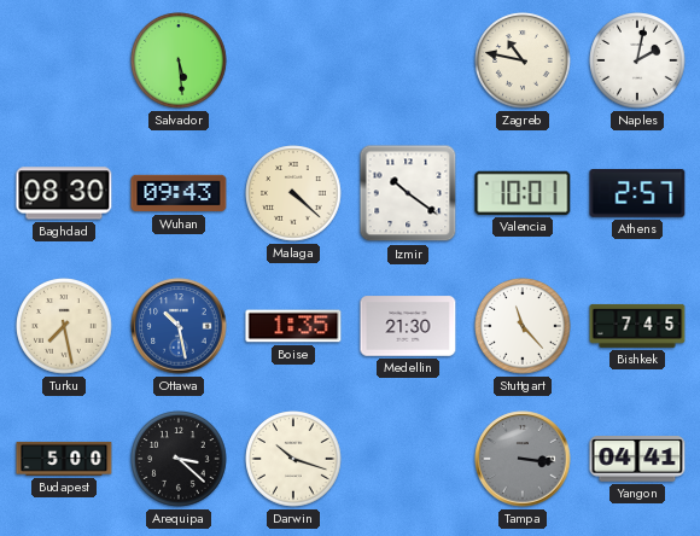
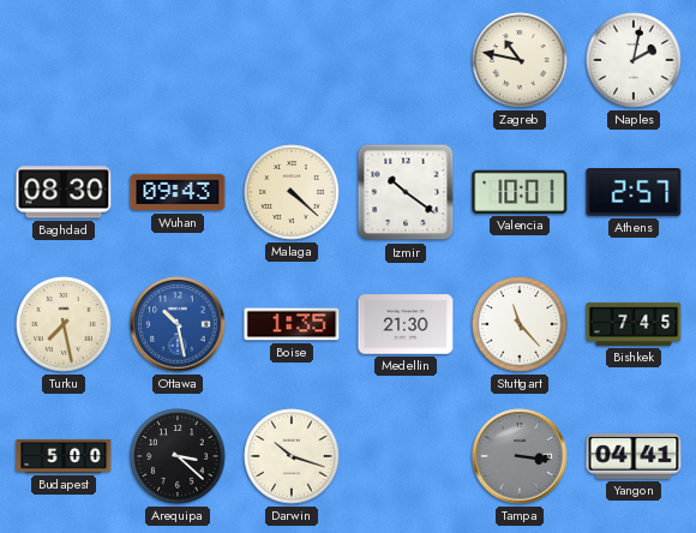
Salvador: 5:29 -> none
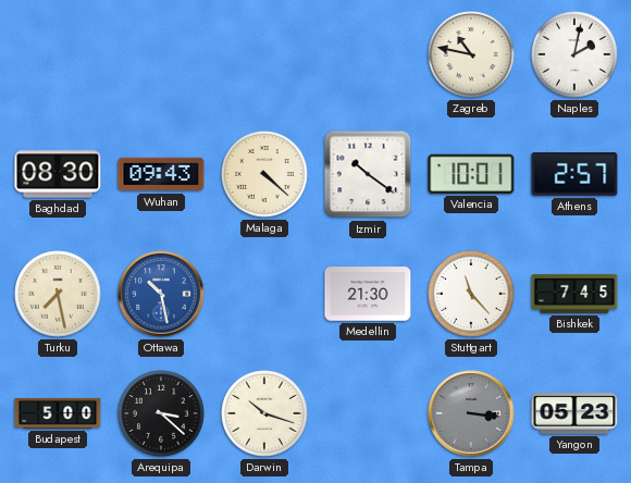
Boise: 1:35 -> none
Yangon: 04:41 -> 05:23
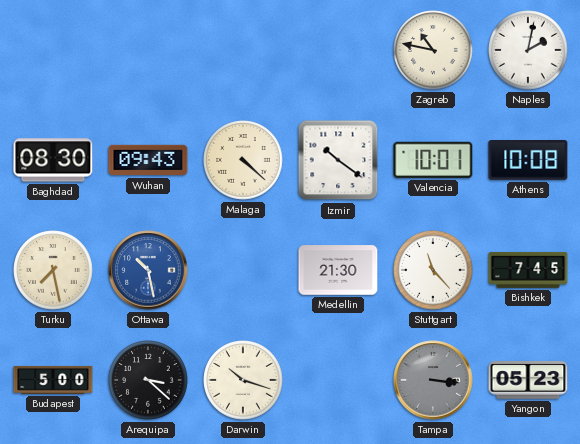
Athens: 2:57 -> 10:08
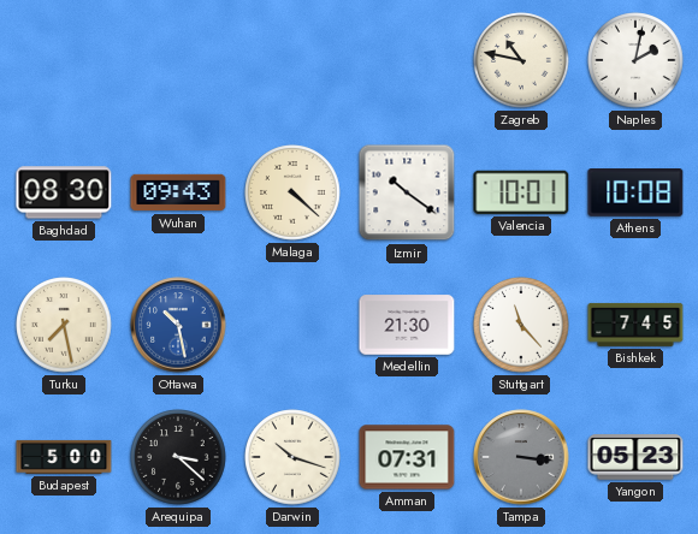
Amman: none -> 07:31
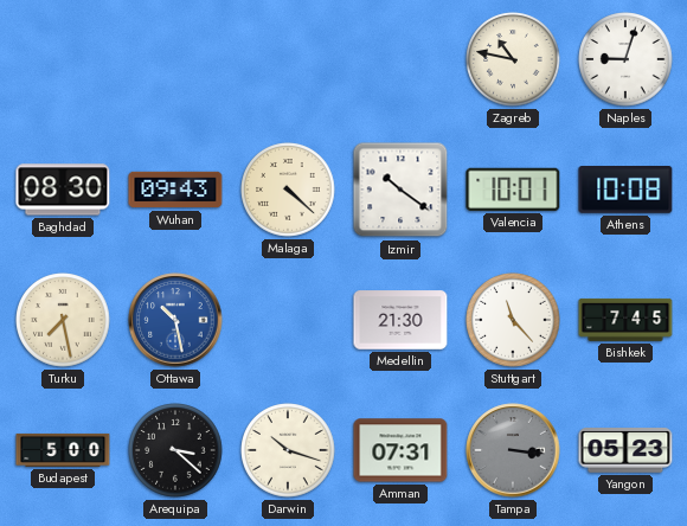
Naples: 2:02 -> 9:03
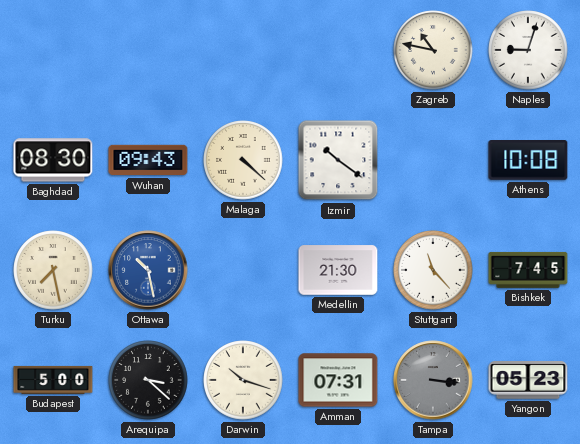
Valencia: 10:01 -> none
